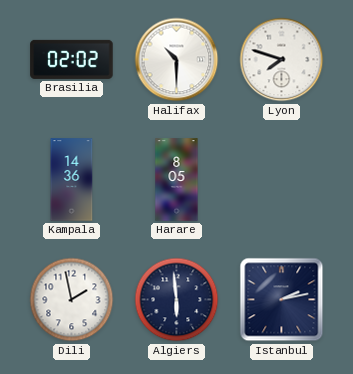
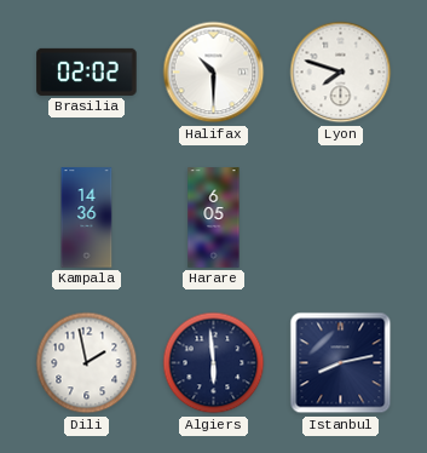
Harare: 8:05 -> 6:05
Istanbul: 2:13 -> 8:13
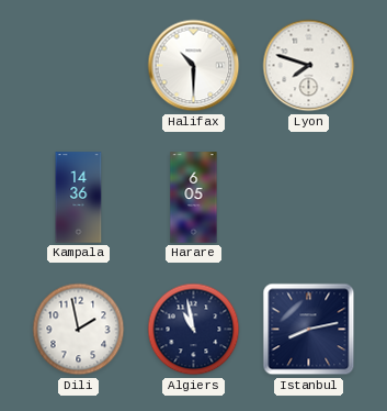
Brasilia: 02:02 -> none
Algiers: 5:59 -> 10:58
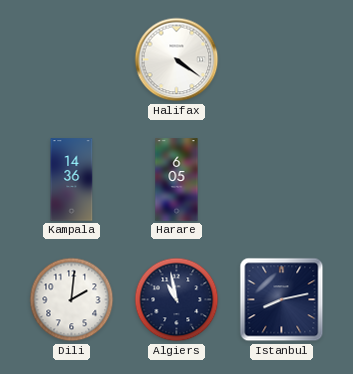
Halifax: 10:30 -> 4:21
Lyon: 7:48 -> none
Dili: 1:58 -> 2:01
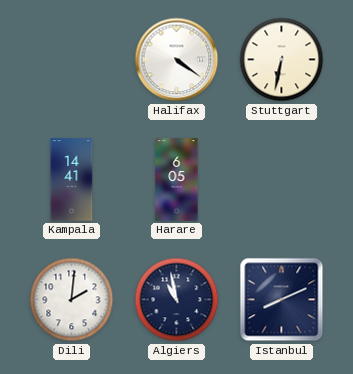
Stuttgart: none -> 6:32
Kampala: 14:36 -> 14:41
Istanbul: 8:13 -> 8:11
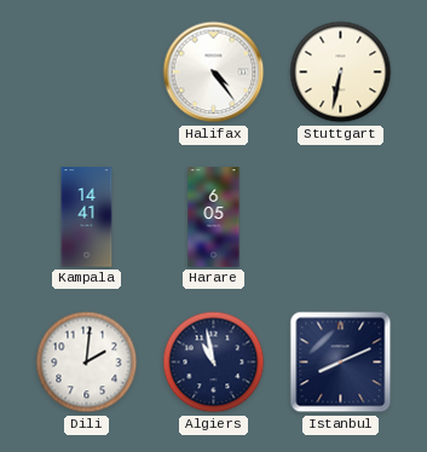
Halifax: 4:21 -> 4:24
